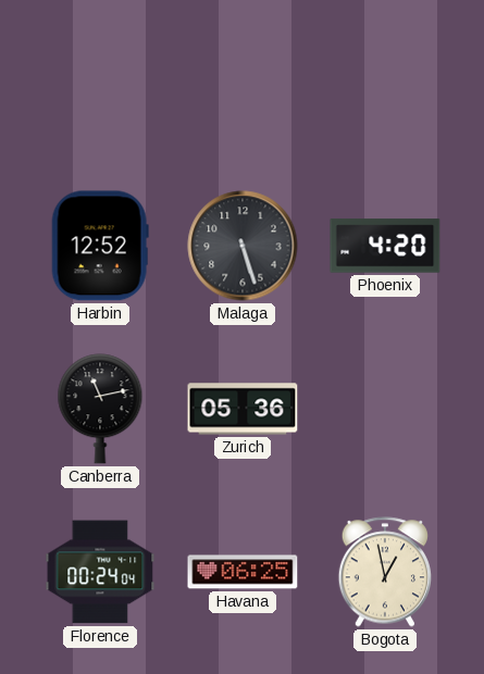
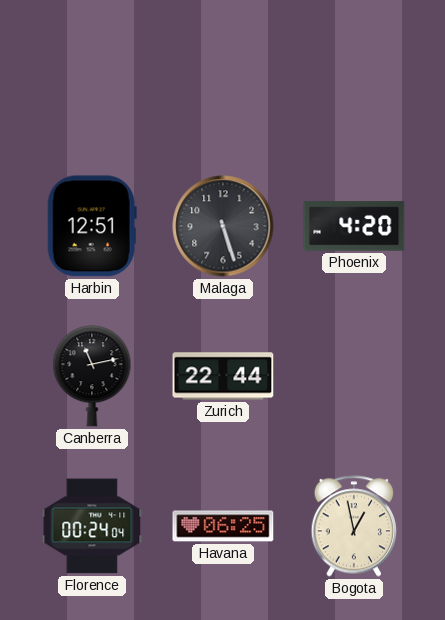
Harbin: 12:52 -> 12:51
Zurich: 05:36 -> 22:44
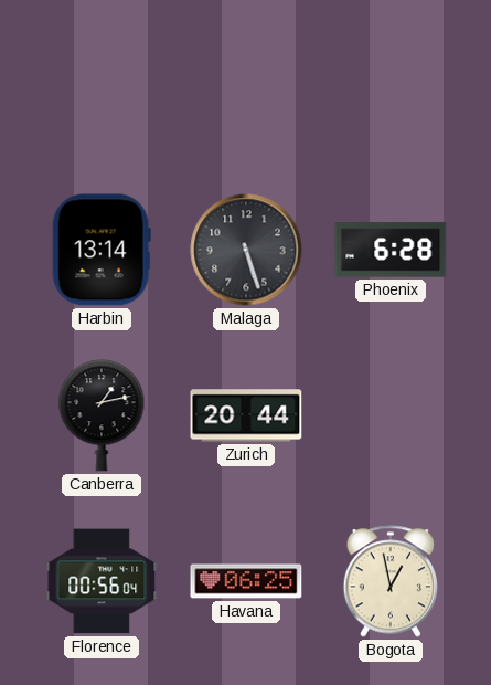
Harbin: 12:51 -> 13:14
Phoenix: 4:20 -> 6:28
Canberra: 11:13 -> 1:13
Zurich: 22:44 -> 20:44
Florence: 00:24 -> 00:56
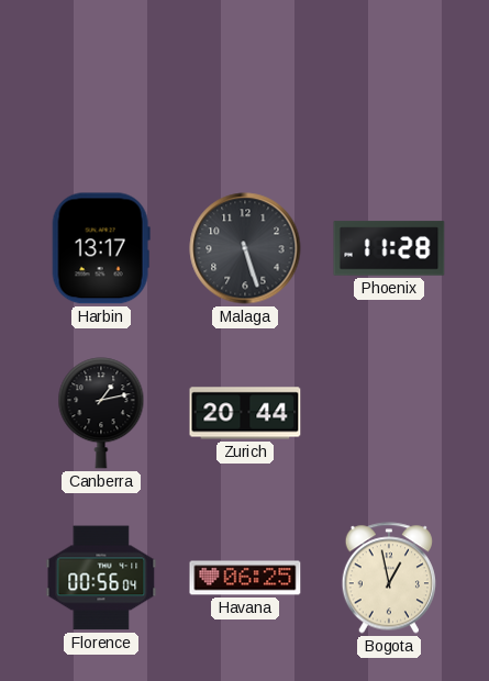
Harbin: 13:14 -> 13:17
Phoenix: 6:28 -> 11:28
